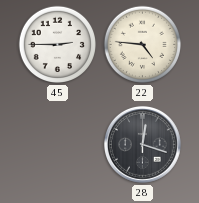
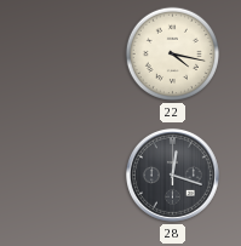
45: 2:45 -> none
22: 4:46 -> 4:17
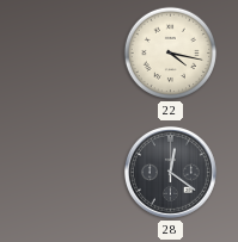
28: 12:18 -> 12:21
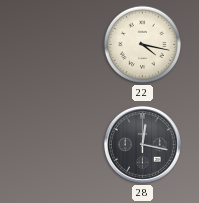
28: 12:21 -> 12:17
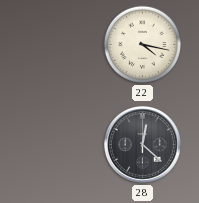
28: 12:17 -> 12:22
